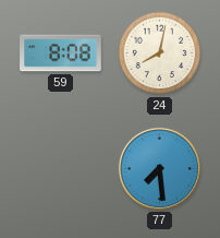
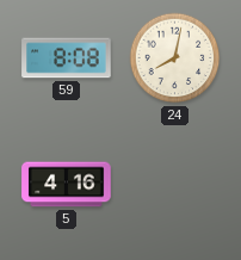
5: none -> 4:16
77: 7:29 -> none
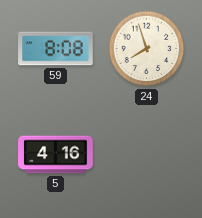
24: 8:02 -> 7:57
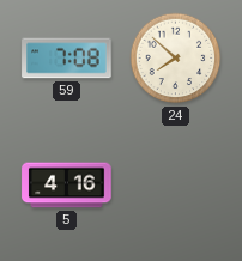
59: 8:08 -> 7:08
24: 7:57 -> 7:52
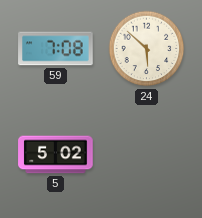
24: 7:52 -> 5:52
5: 4:16 -> 5:02
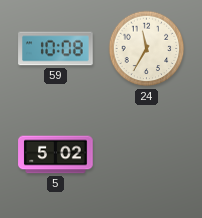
59: 7:08 -> 10:08
24: 5:52 -> 11:35
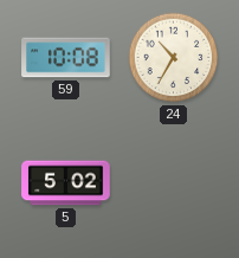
24: 11:35 -> 10:35
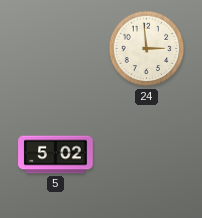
59: 10:08 -> none
24: 10:35 -> 2:59
